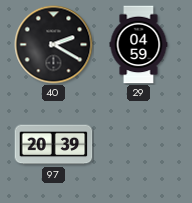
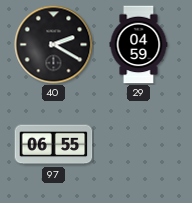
97: 20:39 -> 06:55
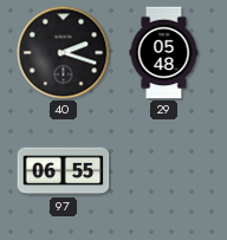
40: 2:20 -> 2:18
29: 04:59 -> 05:48
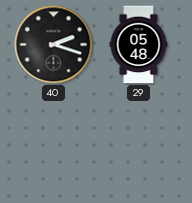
97: 06:55 -> none
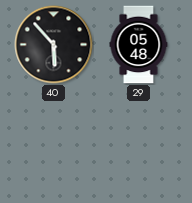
40: 2:18 -> 5:53
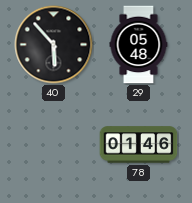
78: none -> 01:46
